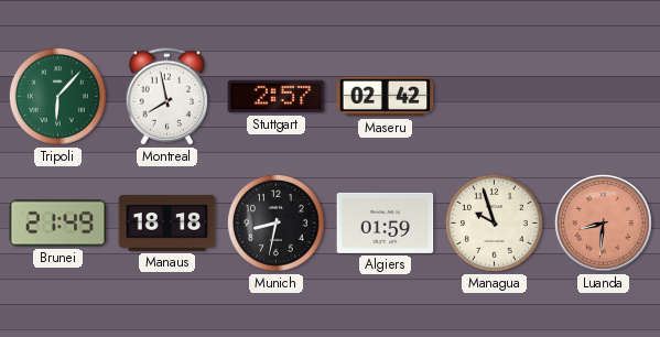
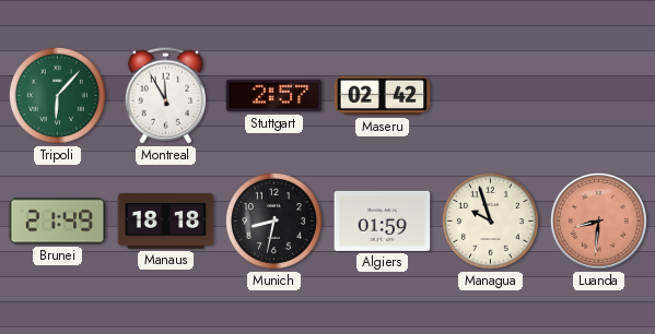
Montreal: 7:58 -> 11:55
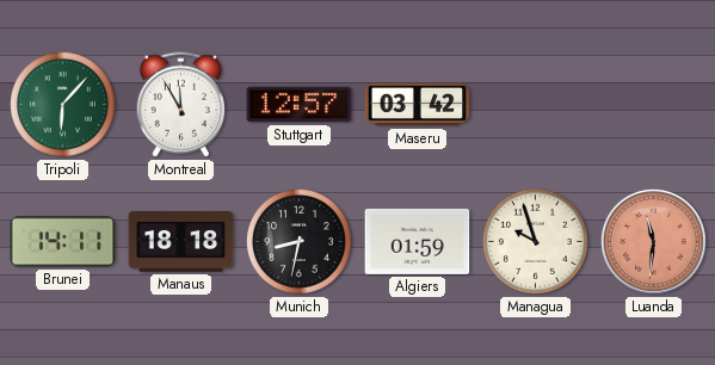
Stuttgart: 2:57 -> 12:57
Maseru: 02:42 -> 03:42
Brunei: 21:49 -> 14:11
Luanda: 8:31 -> 11:31
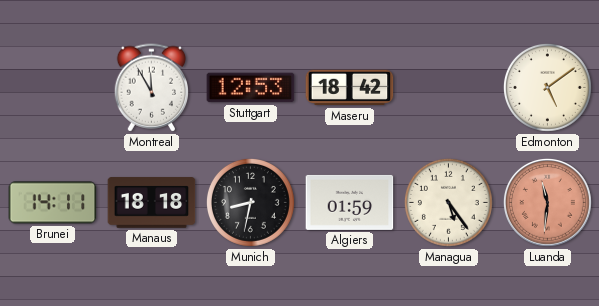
Tripoli: 6:07 -> none
Stuttgart: 12:57 -> 12:53
Maseru: 03:42 -> 18:42
Edmonton: none -> 5:09
Managua: 9:57 -> 5:24
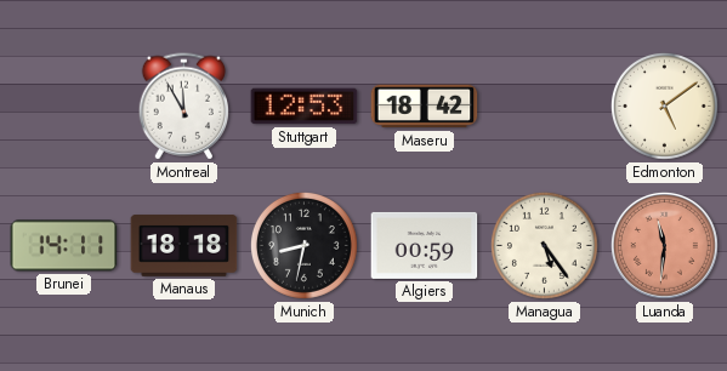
Algiers: 01:59 -> 00:59
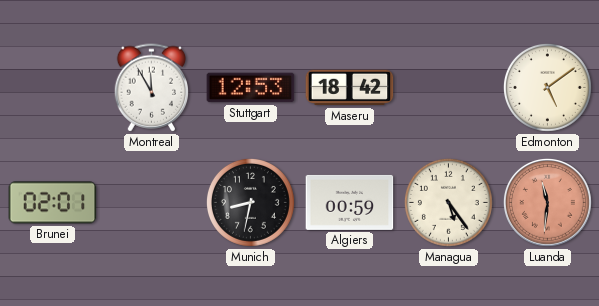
Brunei: 14:11 -> 02:01
Manaus: 18:18 -> none
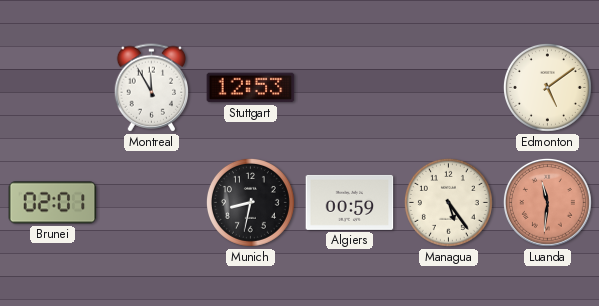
Maseru: 18:42 -> none
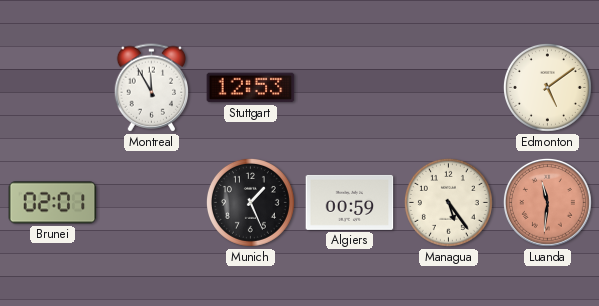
Munich: 8:32 -> 1:26
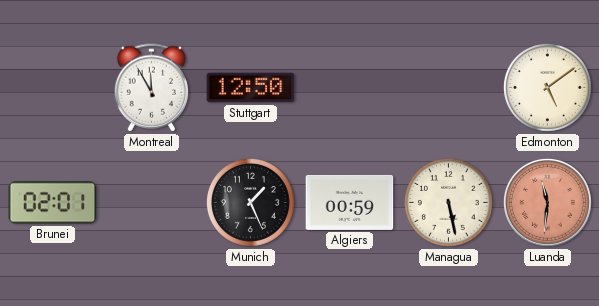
Stuttgart: 12:53 -> 12:50
Managua: 5:24 -> 5:28
